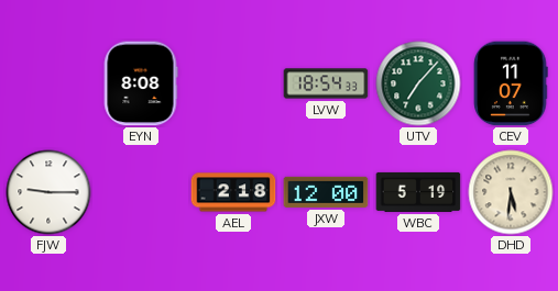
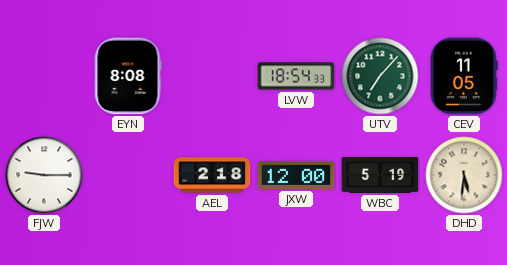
CEV: 11:07 -> 11:05
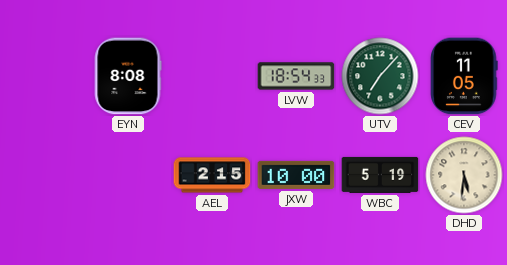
FJW: 9:15 -> none
AEL: 2:18 -> 2:15
JXW: 12:00 -> 10:00
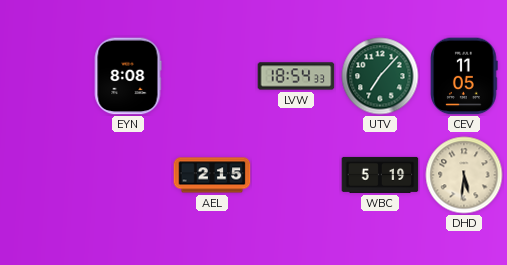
JXW: 10:00 -> none
